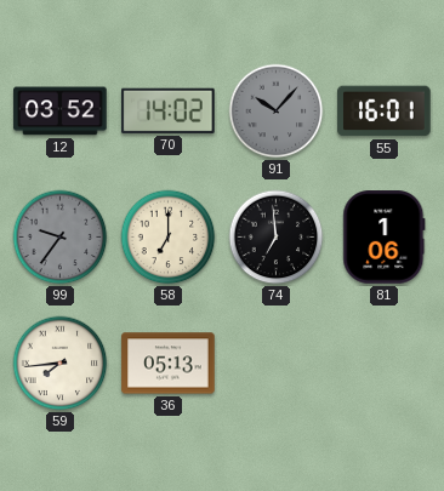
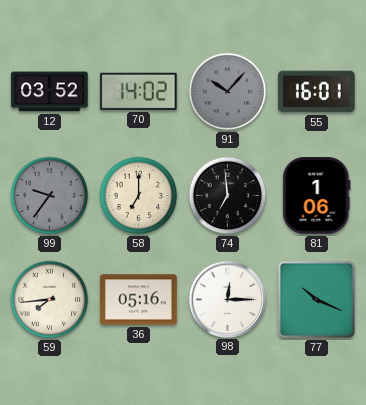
36: 05:13 -> 05:16
98: none -> 12:15
77: none -> 10:19
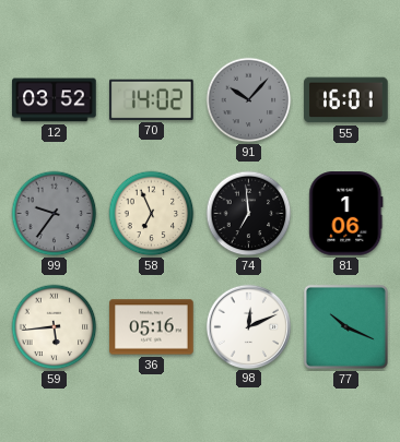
58: 7:00 -> 6:56
59: 7:44 -> 5:44
98: 12:15 -> 12:11
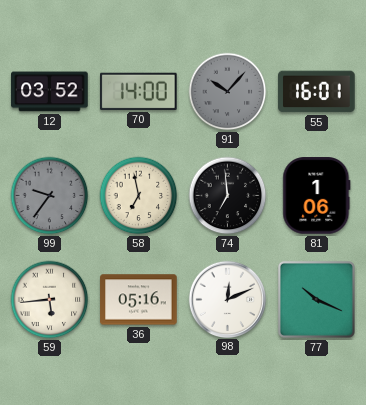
70: 14:02 -> 14:00
58: 6:56 -> 6:58
